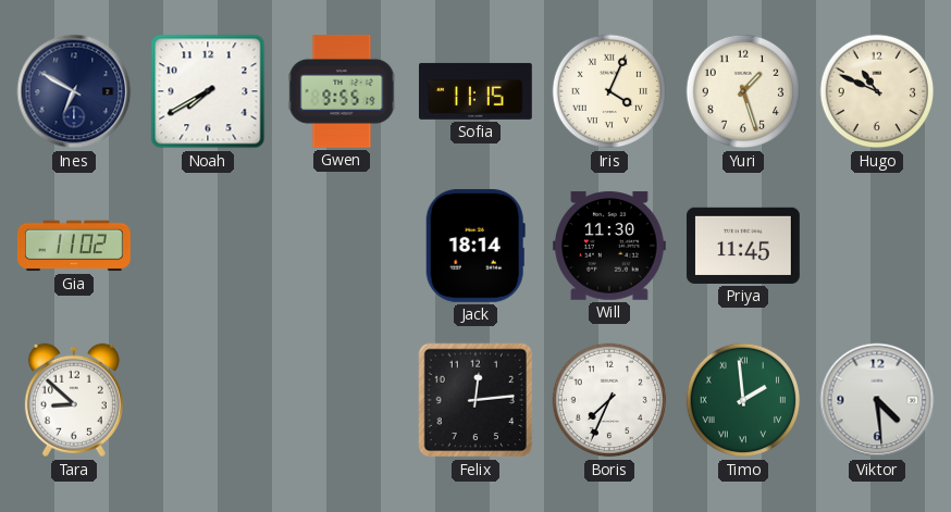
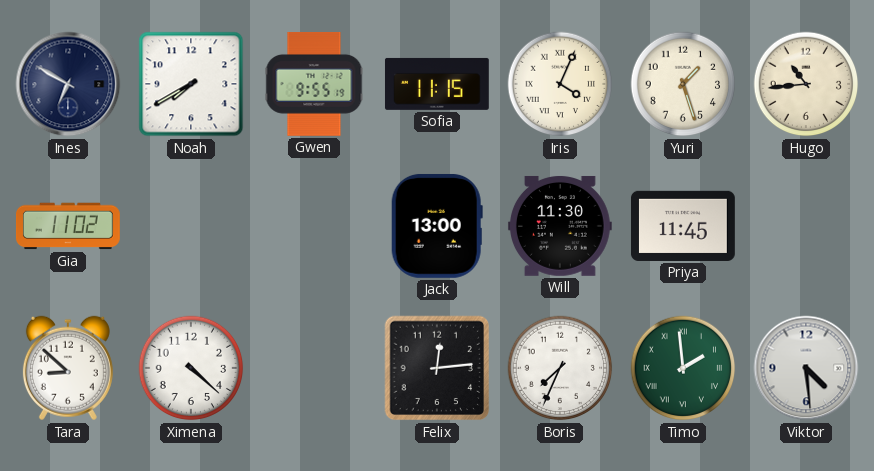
Hugo: 10:49 -> 10:44
Jack: 18:14 -> 13:00
Ximena: none -> 4:22
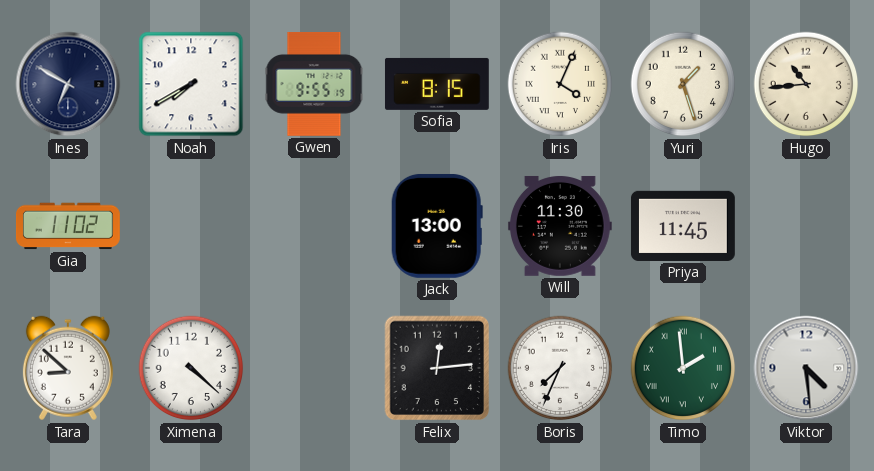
Sofia: 11:15 -> 8:15
